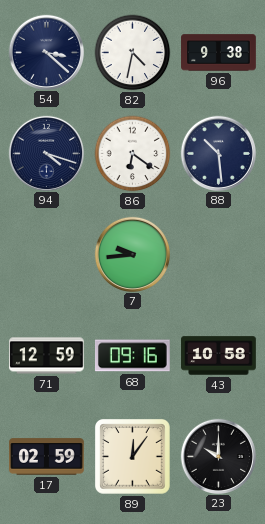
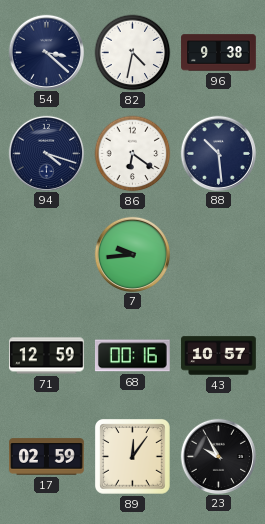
68: 09:16 -> 00:16
43: 10:58 -> 10:57
23: 10:00 -> 9:55
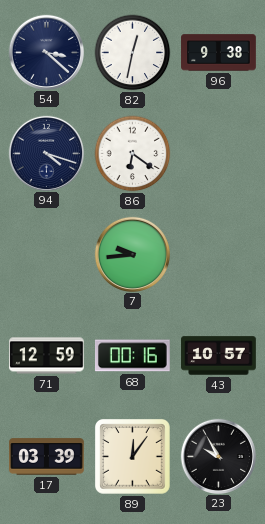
82: 4:32 -> 12:32
88: 10:29 -> none
17: 02:59 -> 03:39
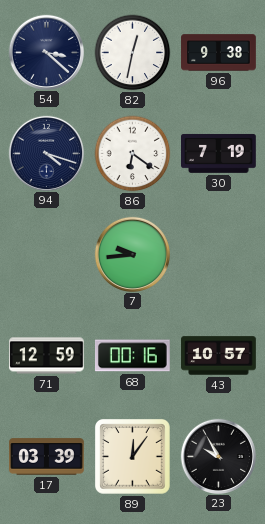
30: none -> 7:19
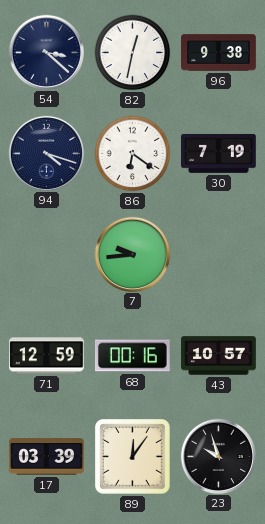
23: 9:55 -> 9:57
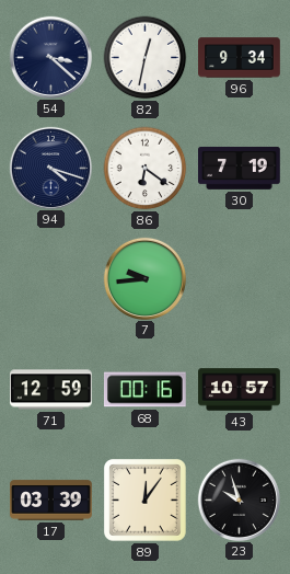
96: 9:38 -> 9:34
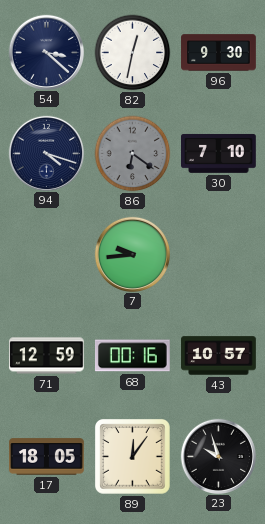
96: 9:34 -> 9:30
86 dial: white -> grey
30: 7:19 -> 7:10
17: 03:39 -> 18:05
